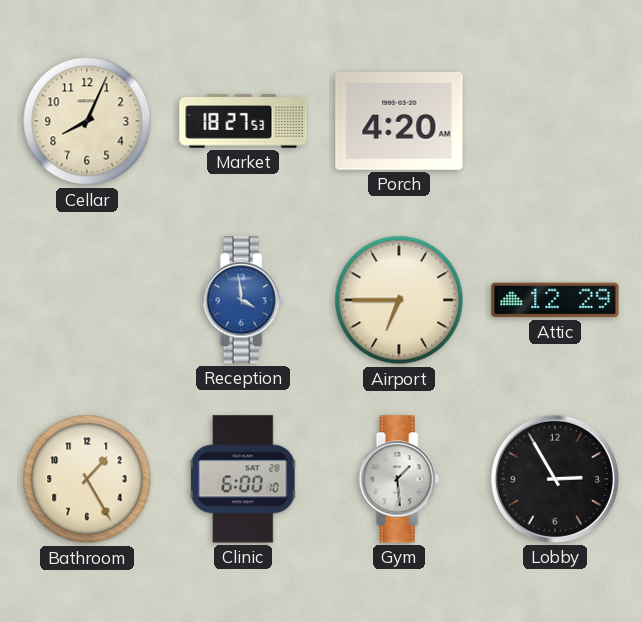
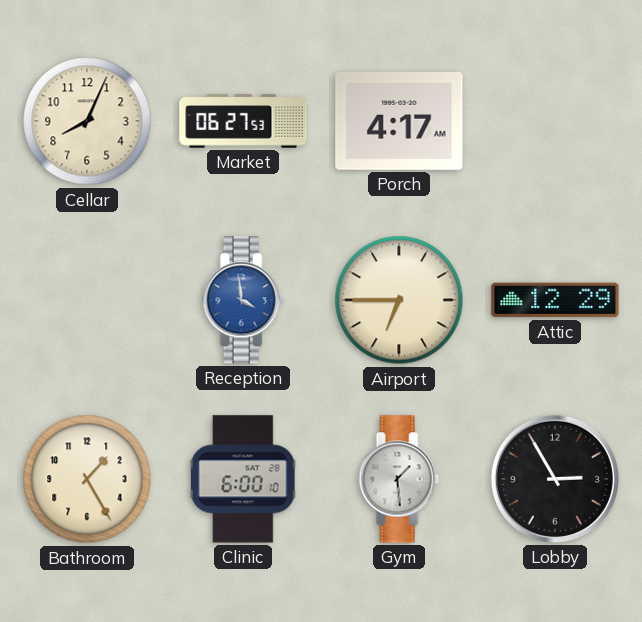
Market: 18:27 -> 06:27
Porch: 4:20 -> 4:17
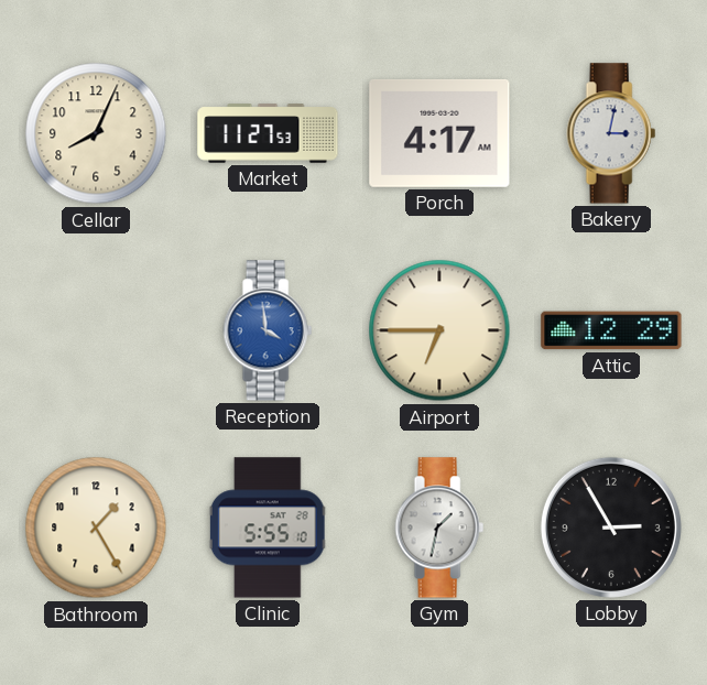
Market: 06:27 -> 11:27
Bakery: none -> 3:02
Clinic: 6:00 -> 5:55
Gym: 1:29 -> 1:32
